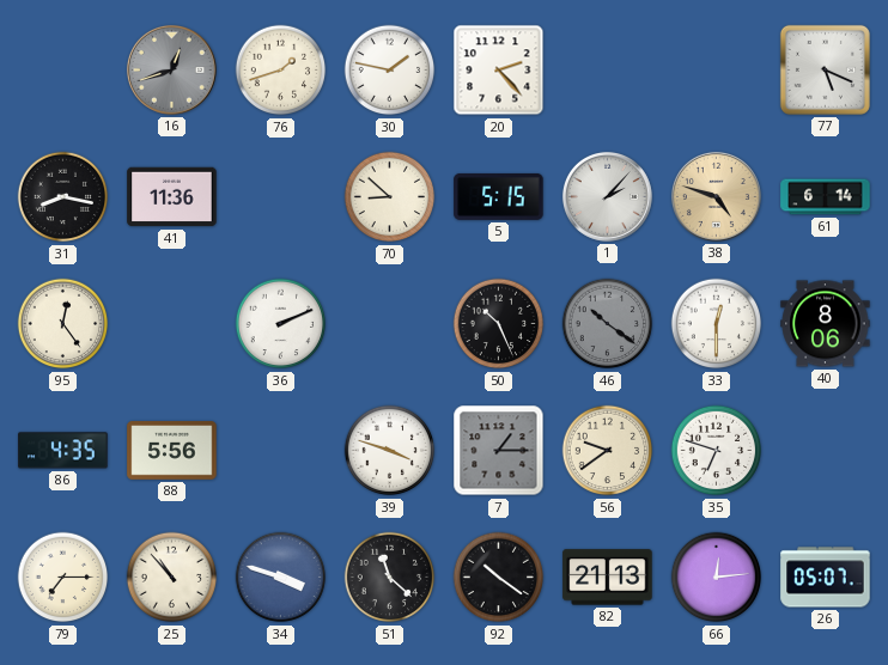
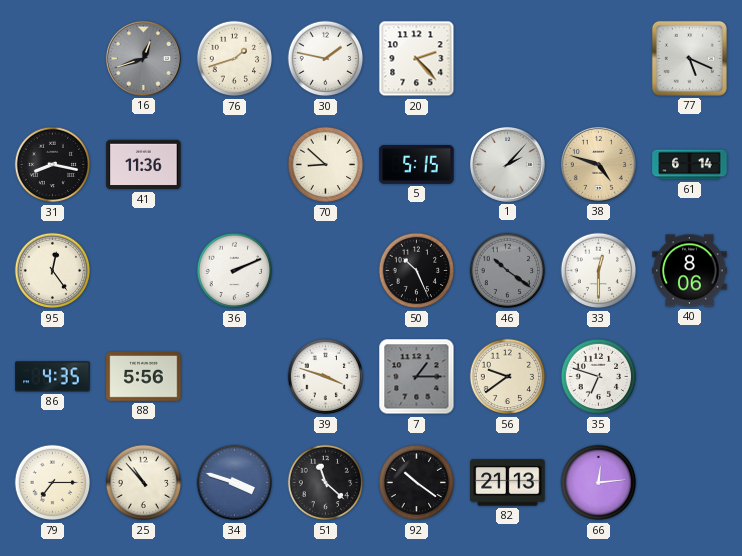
26: 05:07 -> none
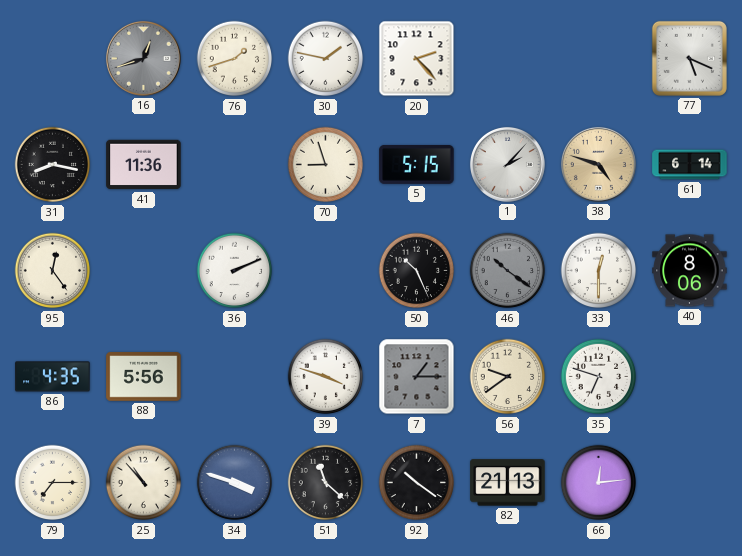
70: 8:52 -> 8:57
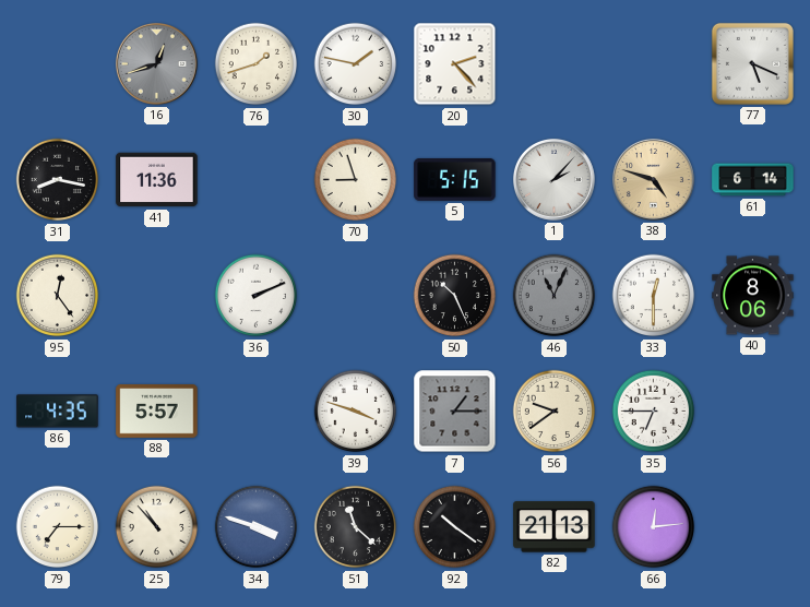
46: 10:21 -> 11:04
88: 5:56 -> 5:57
35: 6:48 -> 6:45
